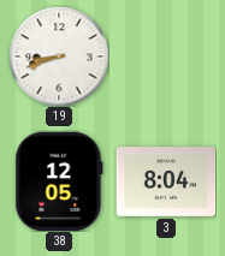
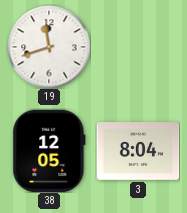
19: 8:42 -> 11:42
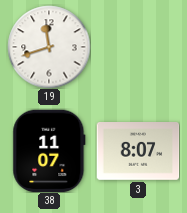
38: 12:05 -> 11:07
3: 8:04 -> 8:07
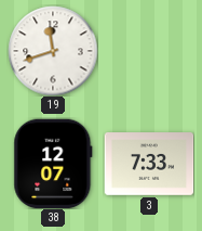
38: 11:07 -> 12:07
3: 8:07 -> 7:33
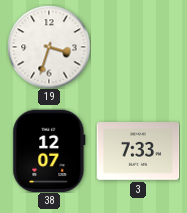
19: 11:42 -> 3:33
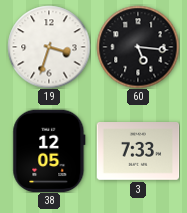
60: none -> 5:16
38: 12:07 -> 12:05
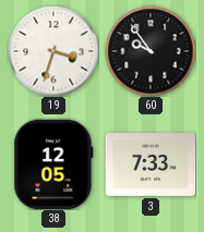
60: 5:16 -> 9:54
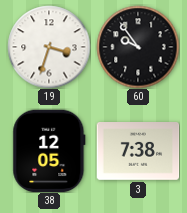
3: 7:33 -> 7:38
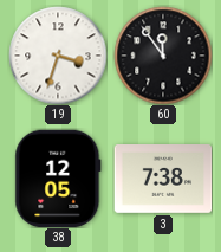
60: 9:54 -> 11:54
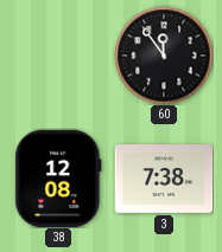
19: 3:33 -> none
38: 12:05 -> 12:08
